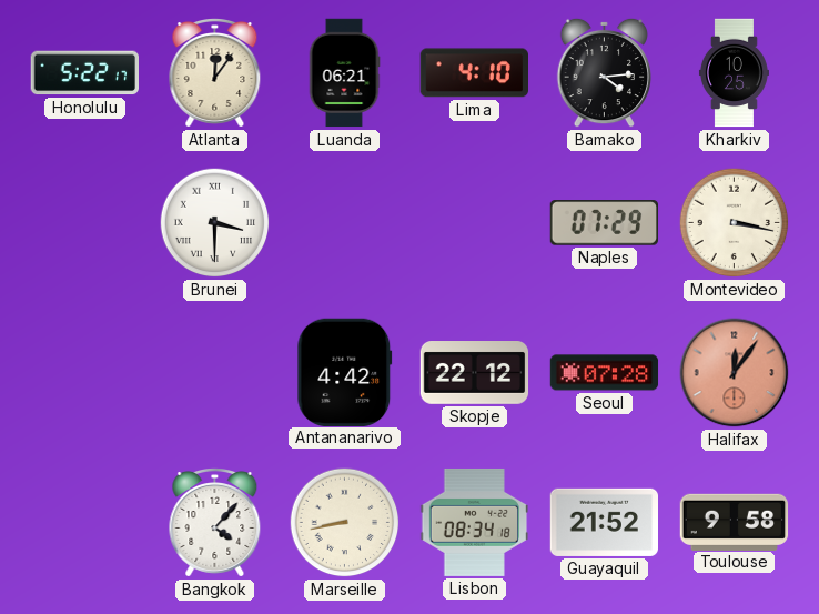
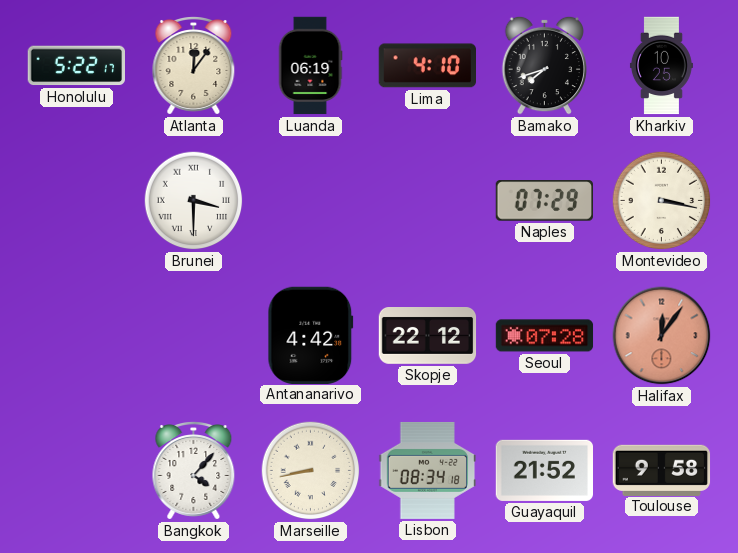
Luanda: 06:21 -> 06:19
Bamako: 4:14 -> 7:42
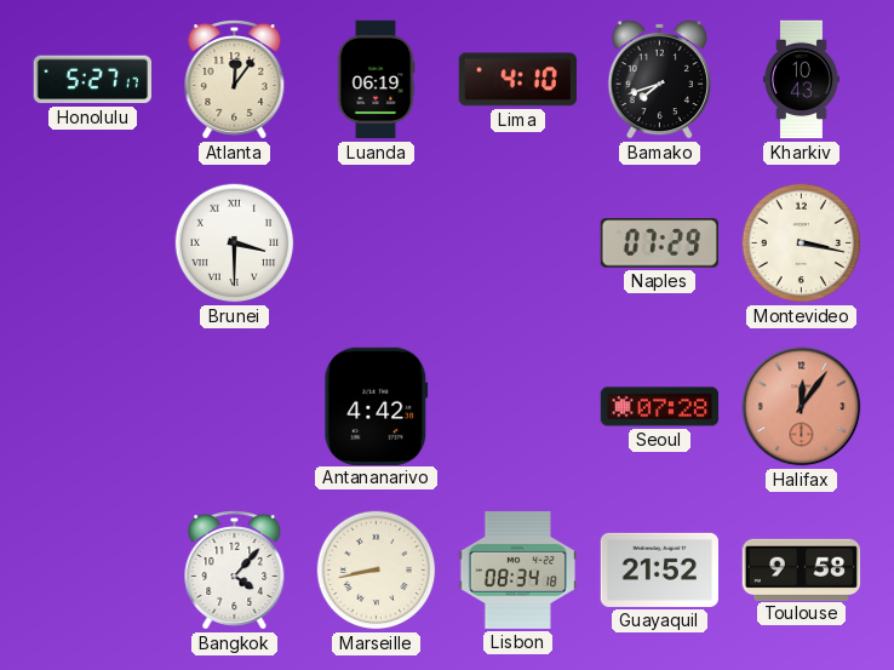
Honolulu: 5:22 -> 5:27
Kharkiv: 10:25 -> 10:43
Skopje: 22:12 -> none
